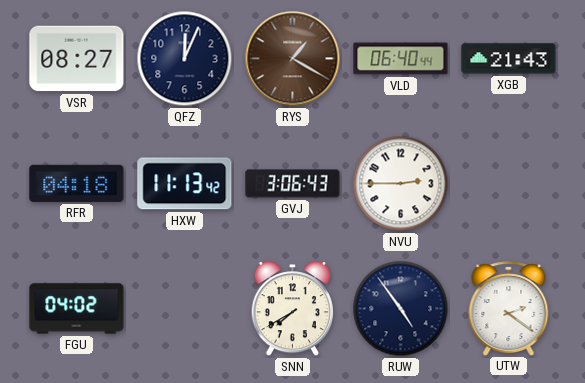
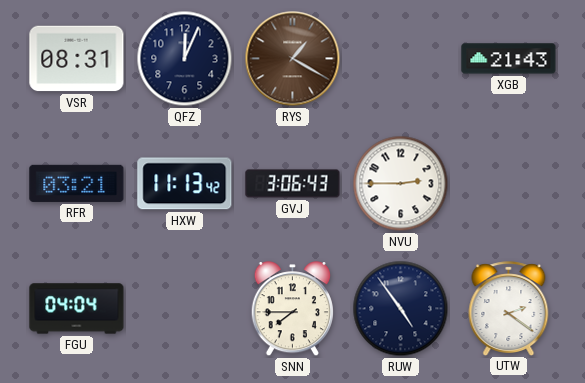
VSR: 08:27 -> 08:31
VLD: 06:40 -> none
RFR: 04:18 -> 03:21
FGU: 04:02 -> 04:04
SNN: 7:40 -> 7:45
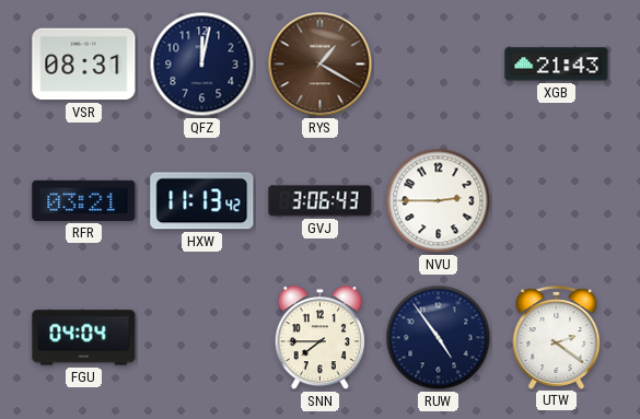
QFZ: 12:04 -> 12:02
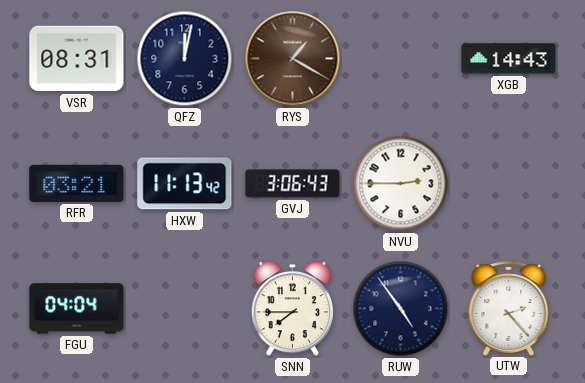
XGB: 21:43 -> 14:43
UTW: 2:21 -> 2:23
